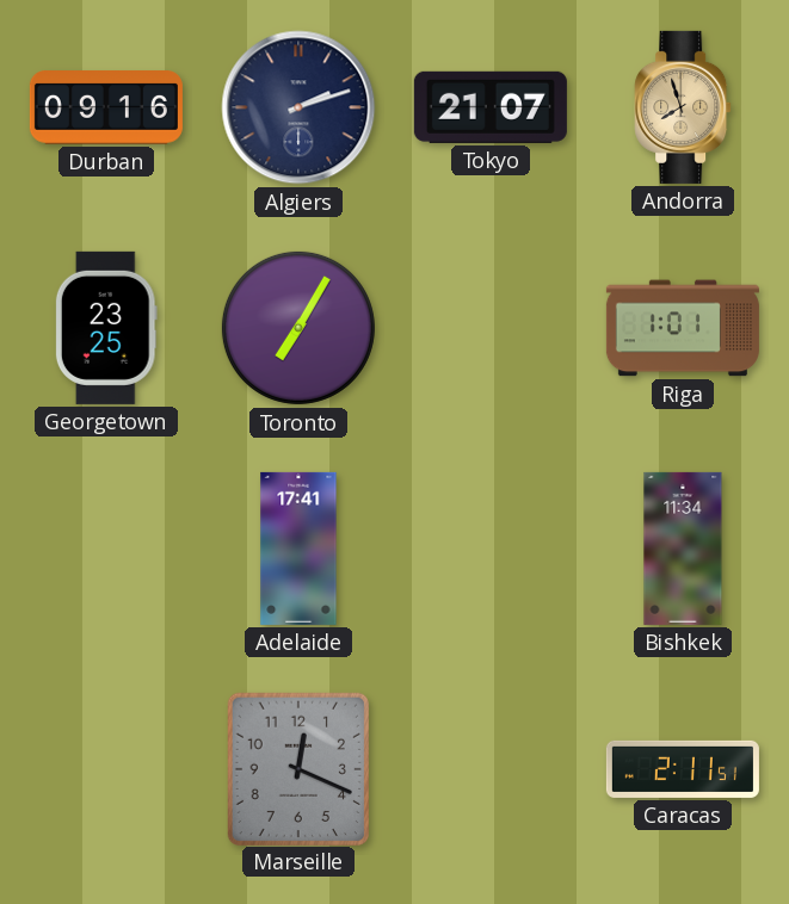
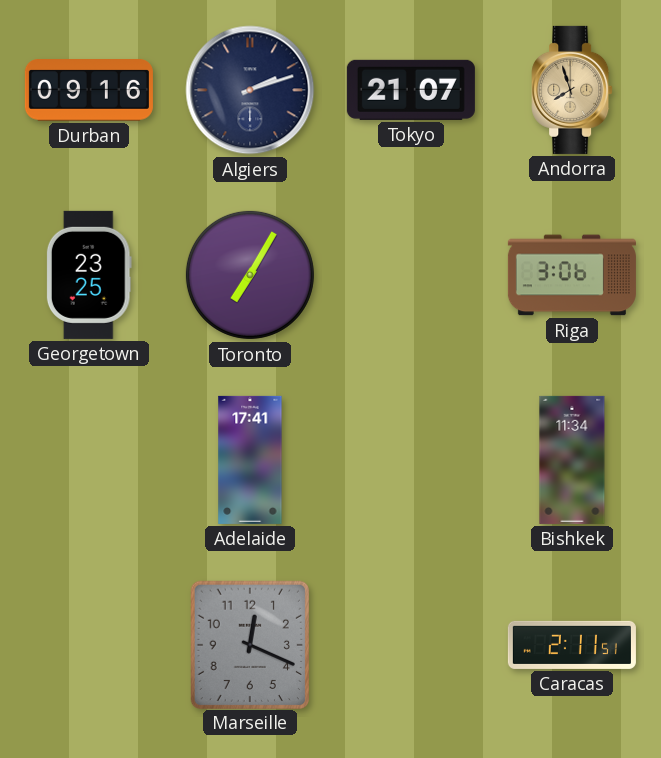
Riga: 1:01 -> 3:06
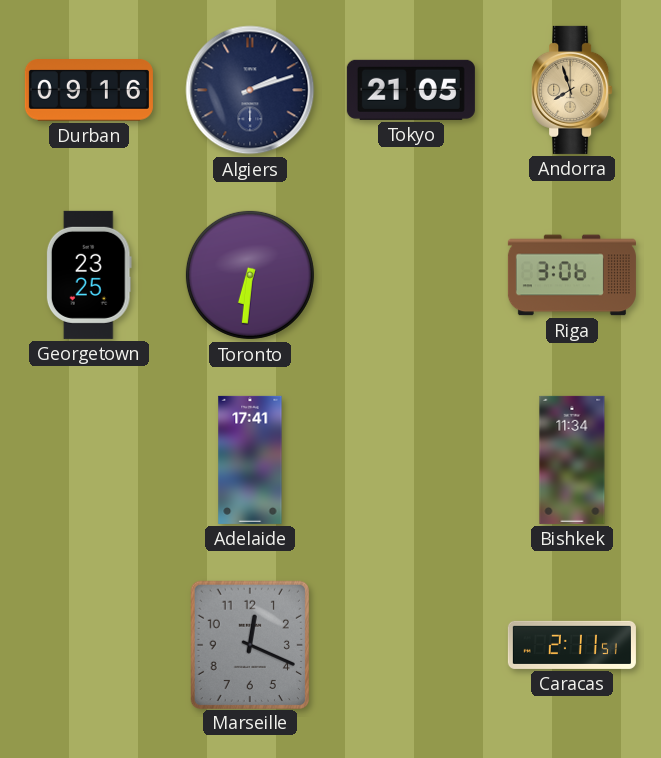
Tokyo: 21:07 -> 21:05
Toronto: 7:05 -> 6:31
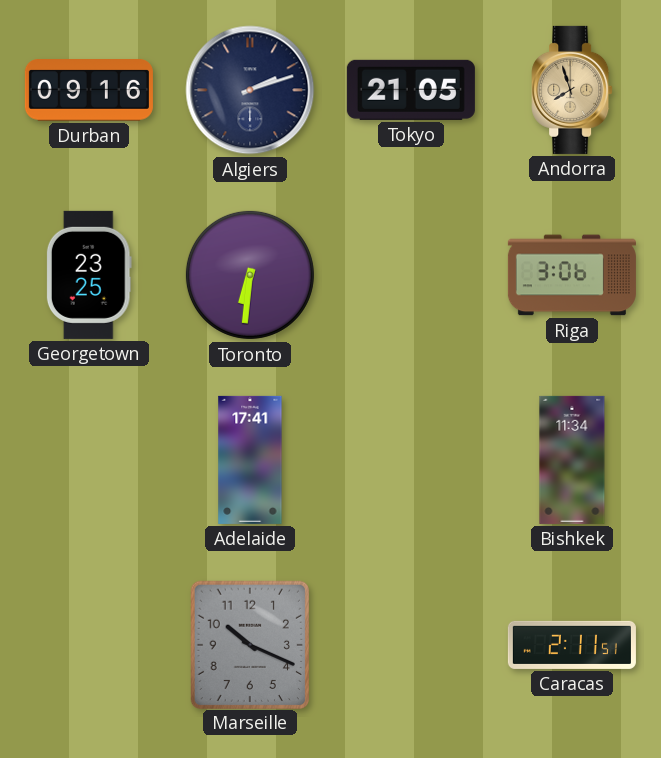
Marseille: 12:19 -> 10:19
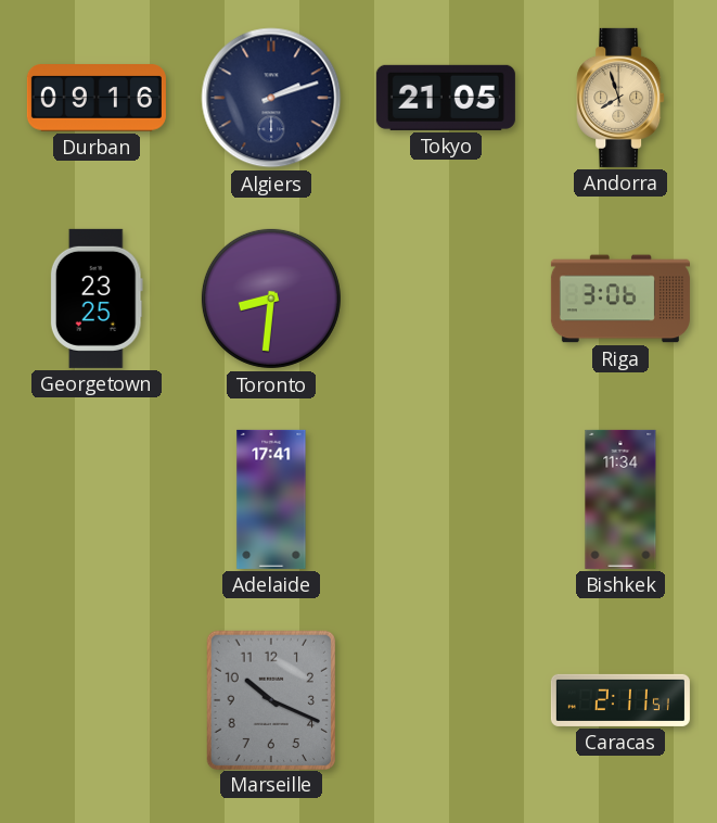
Toronto: 6:31 -> 8:31
